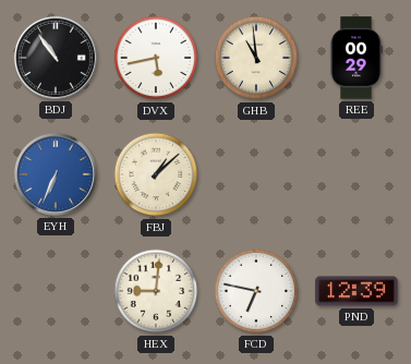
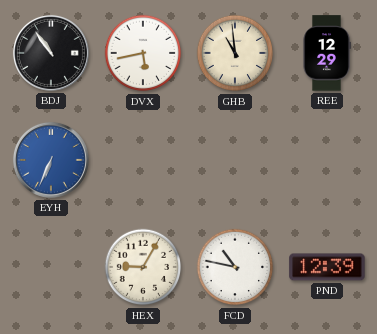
REE: 00:29 -> 12:29
FBJ: 1:08 -> none
HEX: 9:01 -> 9:05
FCD: 6:47 -> 10:47
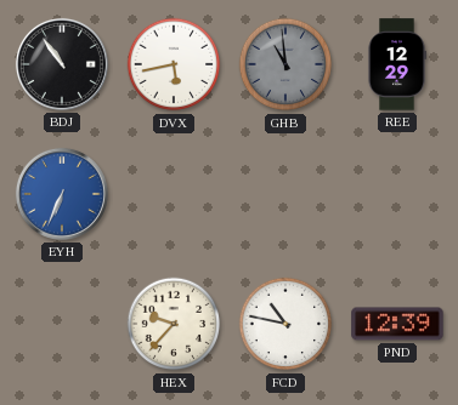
GHB dial: cream -> grey
HEX: 9:05 -> 9:37
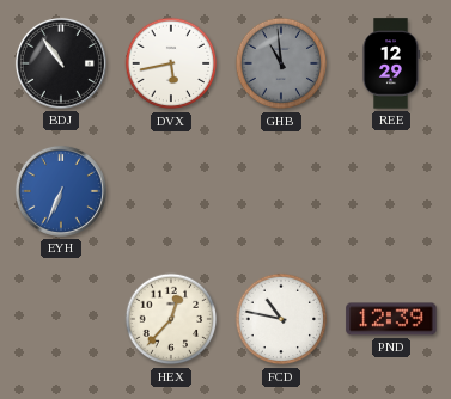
HEX: 9:37 -> 12:37
